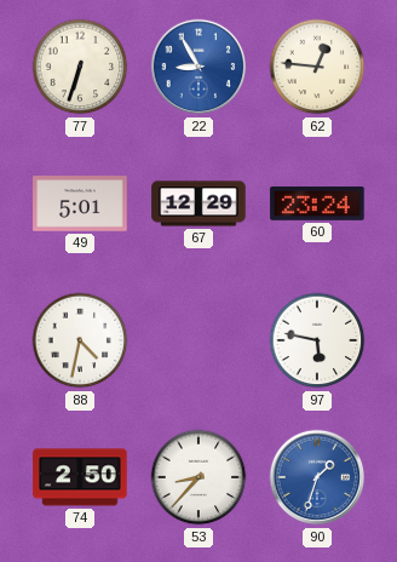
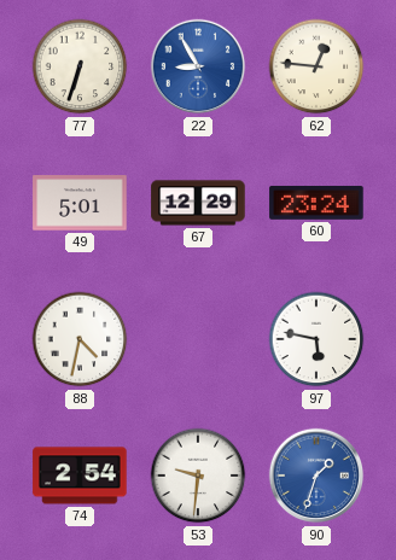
74: 2:50 -> 2:54
53: 8:37 -> 9:31
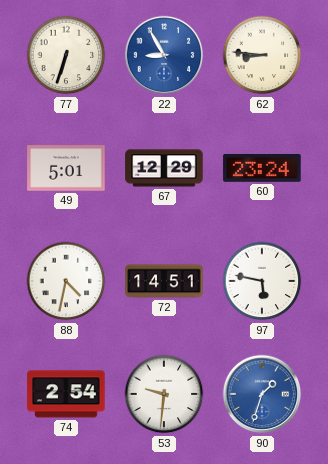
62: 12:46 -> 8:46
72: none -> 14:51
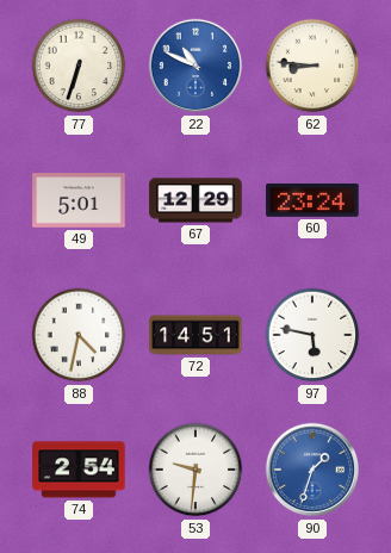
22: 8:55 -> 10:49
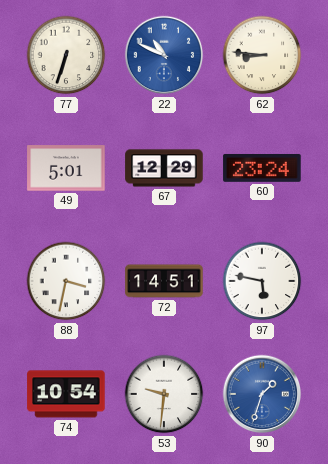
88: 4:32 -> 3:32
74: 2:54 -> 10:54
